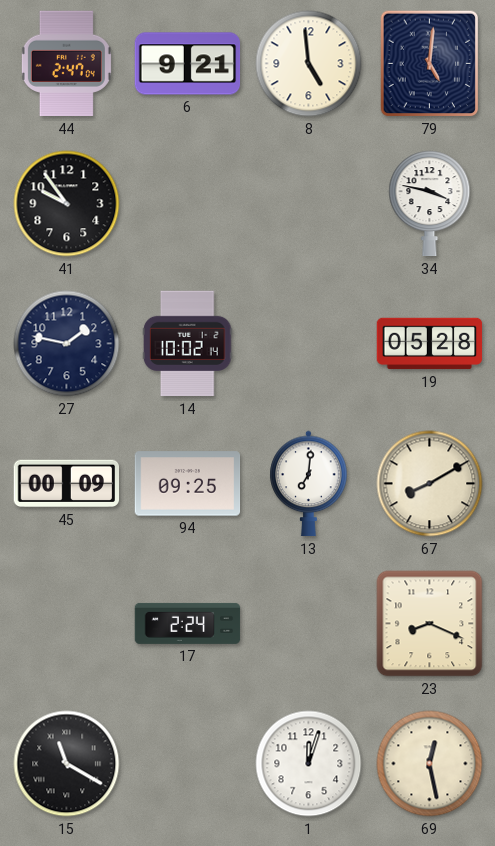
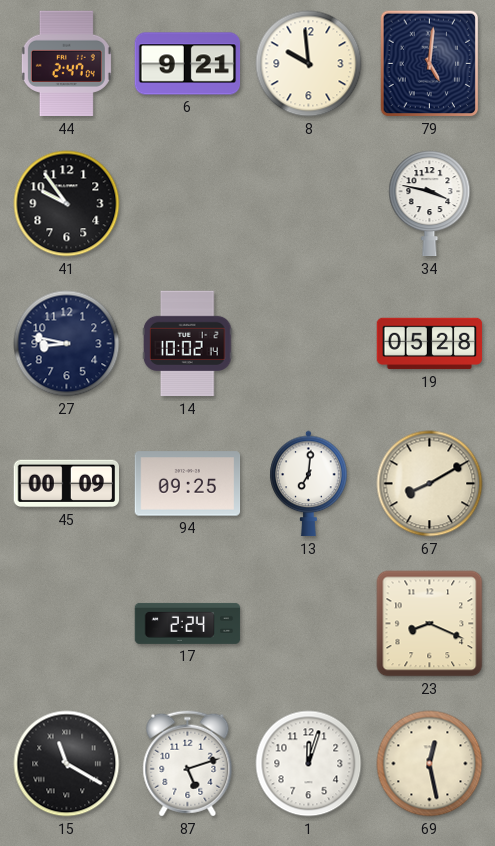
8: 4:59 -> 9:59
27: 1:47 -> 8:47
87: none -> 5:12
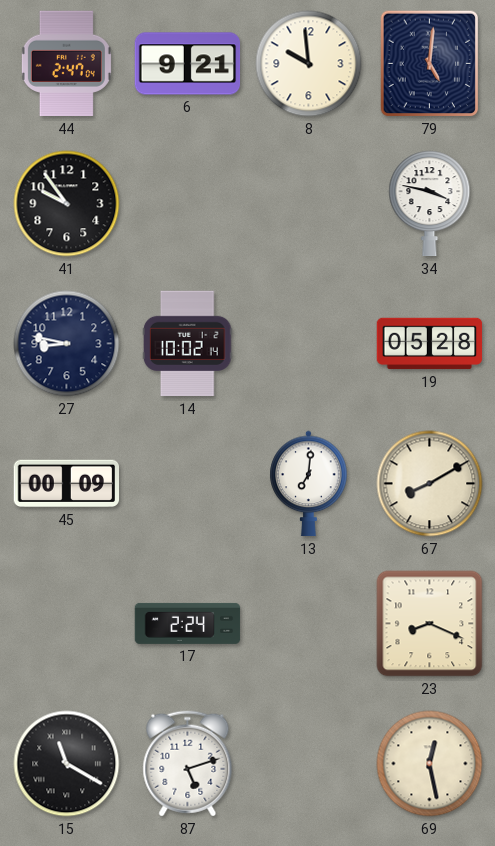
94: 09:25 -> none
1: 12:03 -> none
